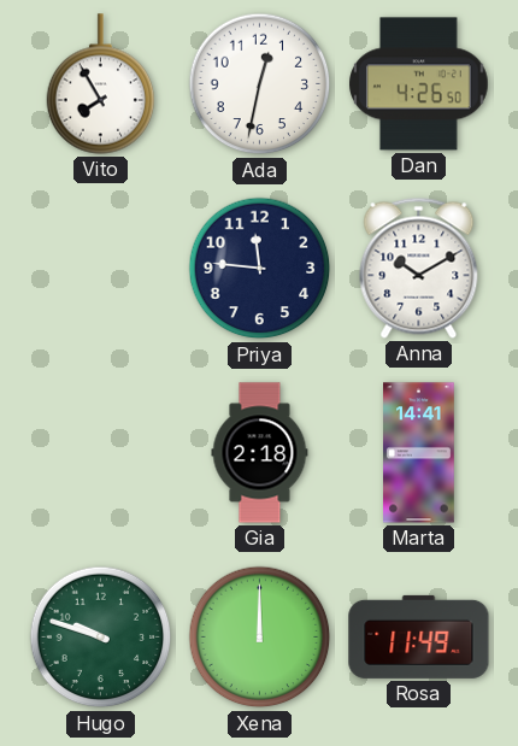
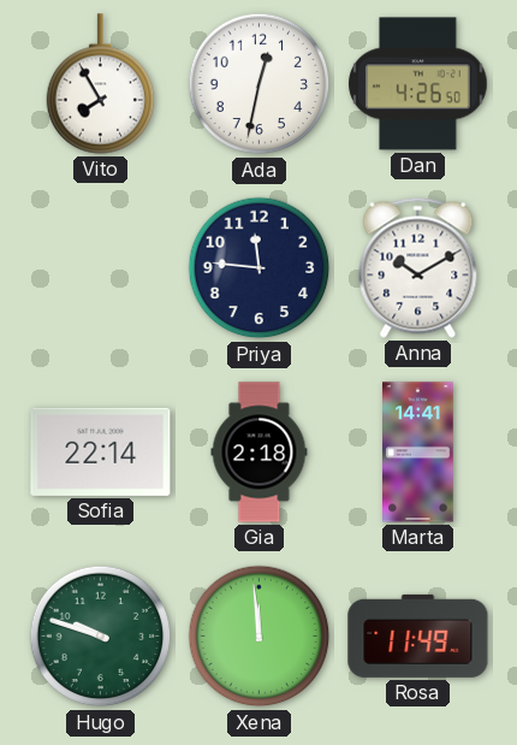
Sofia: none -> 22:14
Xena: 12:00 -> 11:59
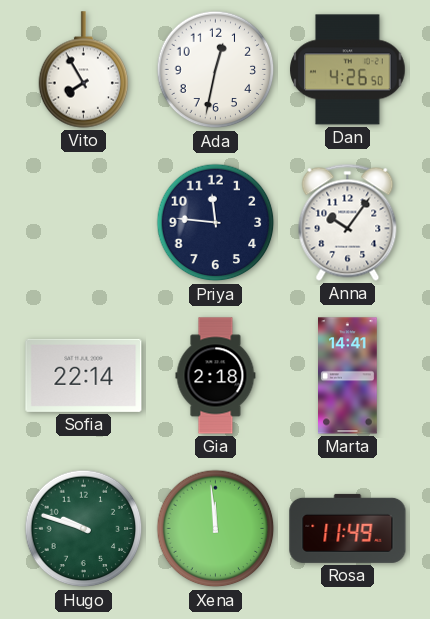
Anna: 10:10 -> 10:06
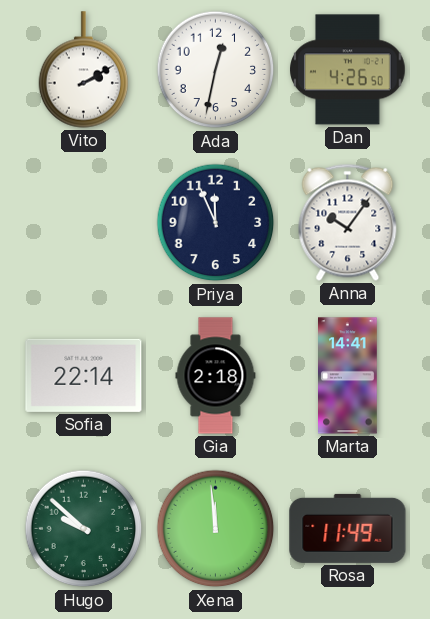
Vito: 7:55 -> 2:10
Priya: 11:46 -> 11:56
Hugo: 9:48 -> 9:52
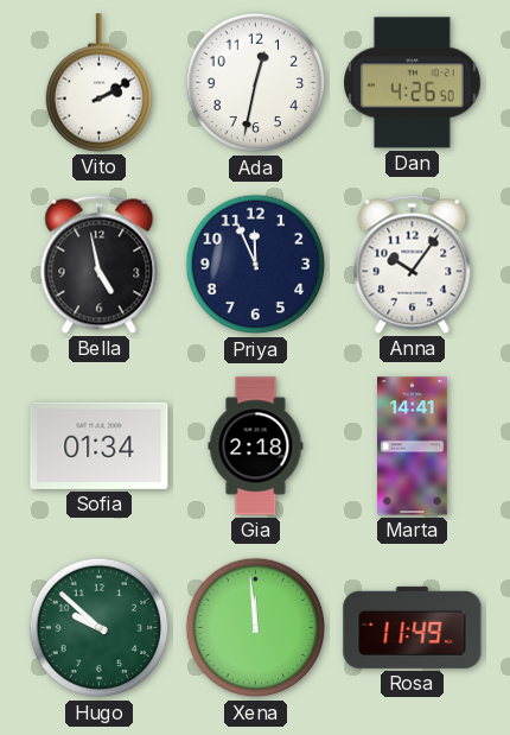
Bella: none -> 4:58
Sofia: 22:14 -> 01:34
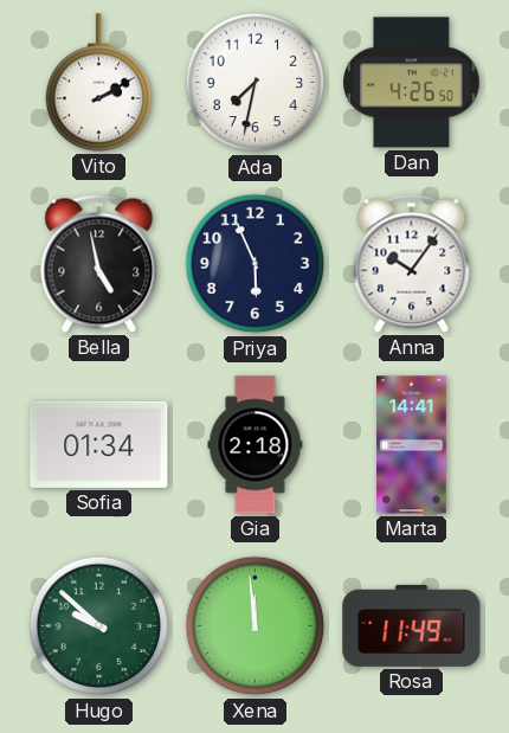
Ada: 12:32 -> 7:32
Priya: 11:56 -> 5:56
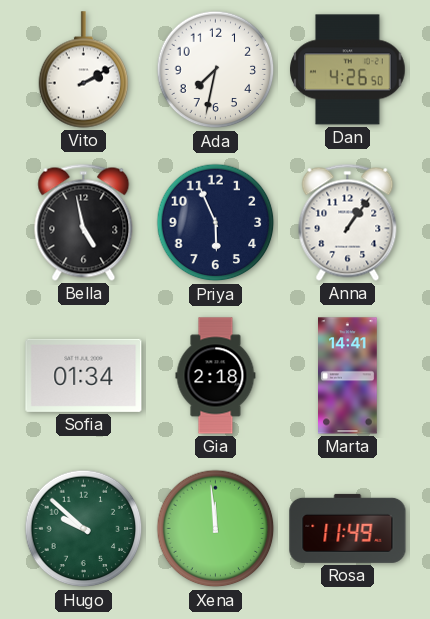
Anna: 10:06 -> 1:06
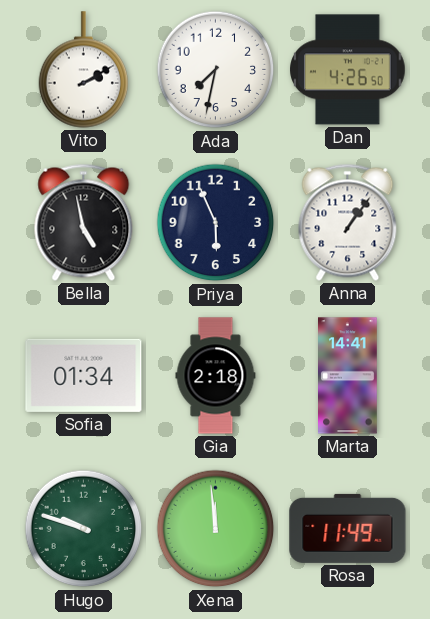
Hugo: 9:52 -> 9:48
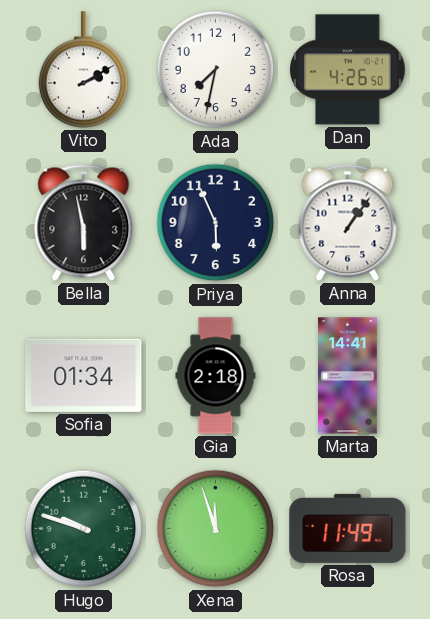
Bella: 4:58 -> 5:58
Xena: 11:59 -> 11:57
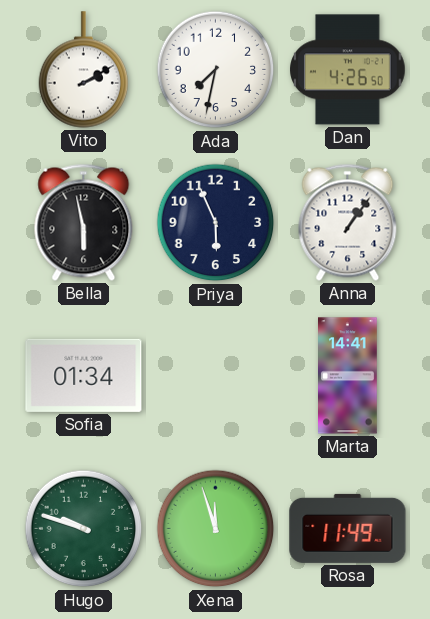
Gia: 2:18 -> none
